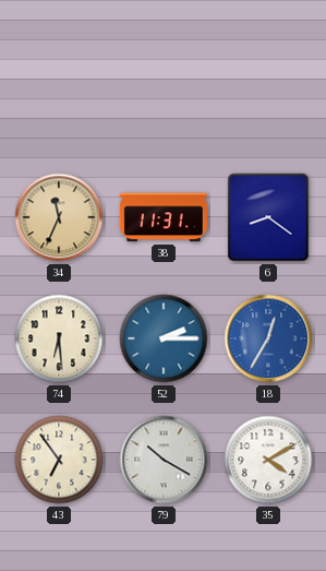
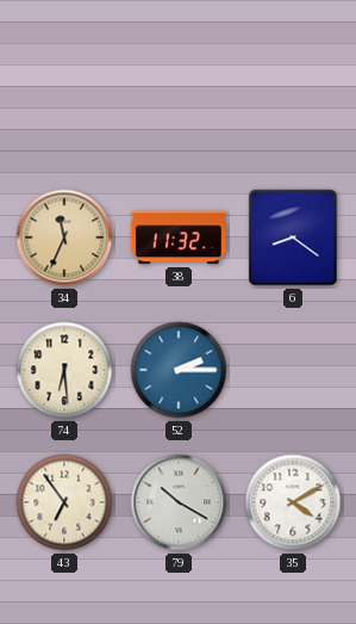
38: 11:31 -> 11:32
18: 12:35 -> none
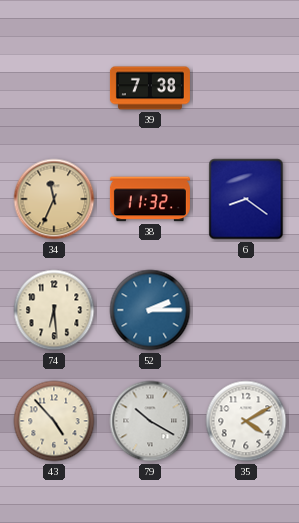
39: none -> 7:38
43: 6:54 -> 4:53
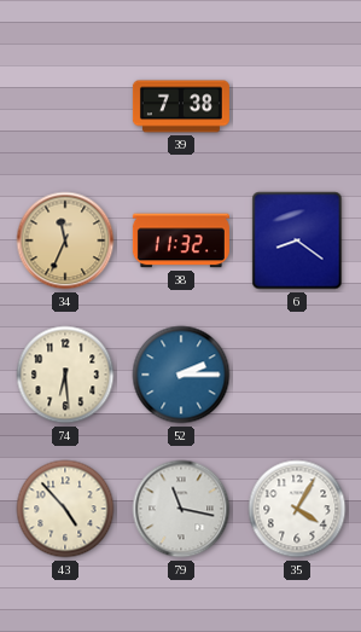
79: 10:20 -> 11:17
35: 4:10 -> 4:05
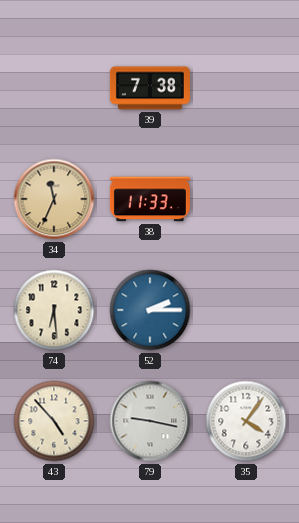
38: 11:32 -> 11:33
6: 8:21 -> none
79: 11:17 -> 9:17
35: 4:05 -> 4:06
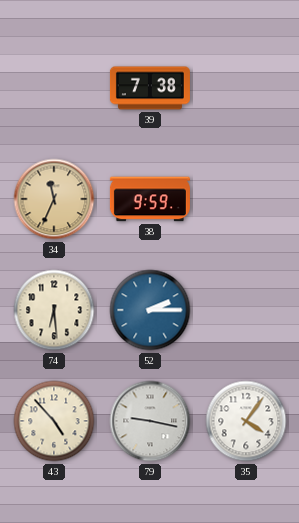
38: 11:33 -> 9:59
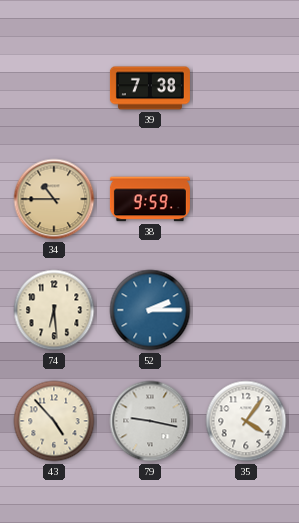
34: 11:34 -> 10:45
